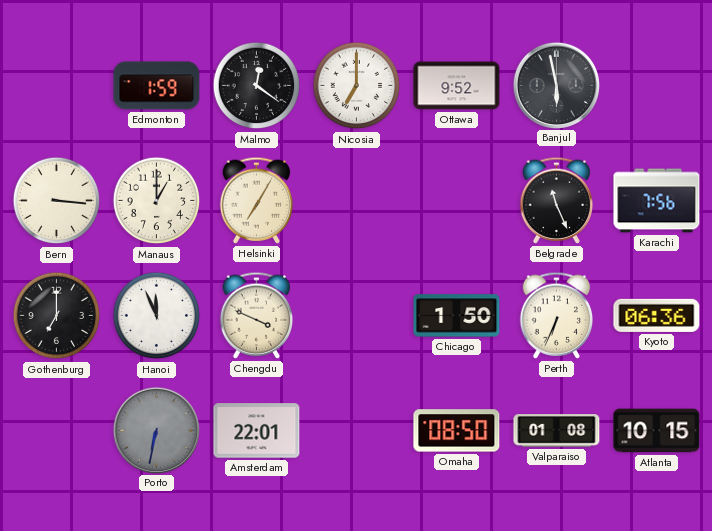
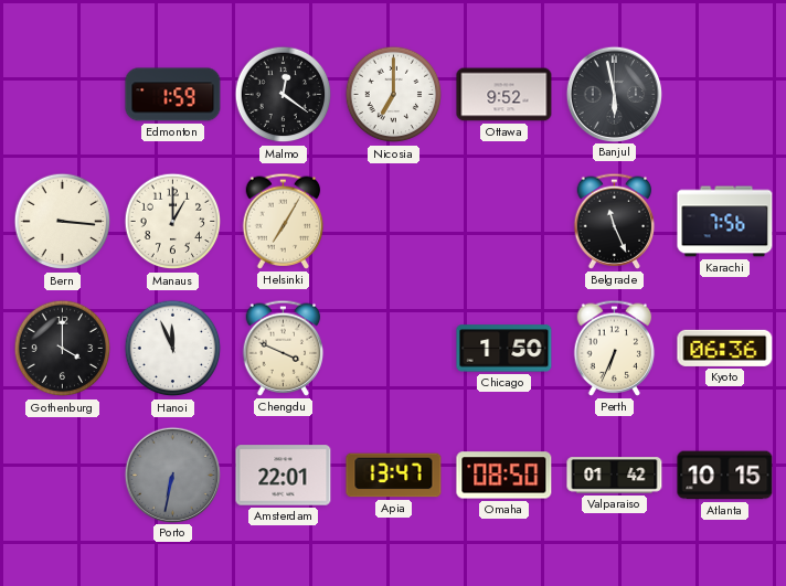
Gothenburg: 7:00 -> 4:00
Apia: none -> 13:47
Valparaiso: 01:08 -> 01:42
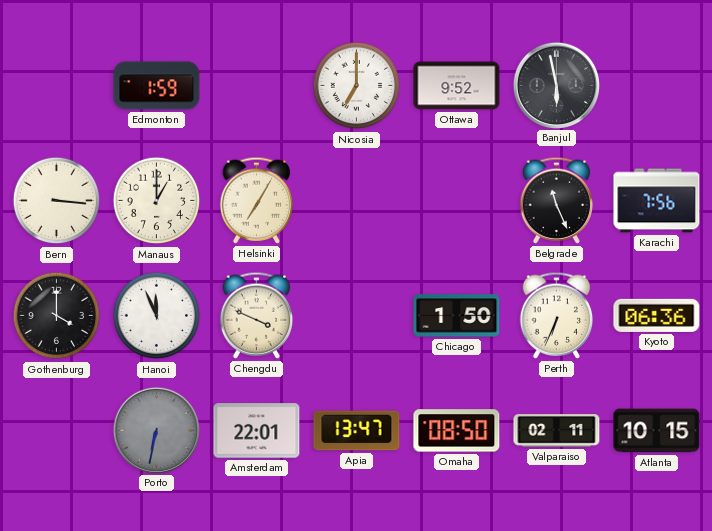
Malmo: 12:21 -> none
Valparaiso: 01:42 -> 02:11
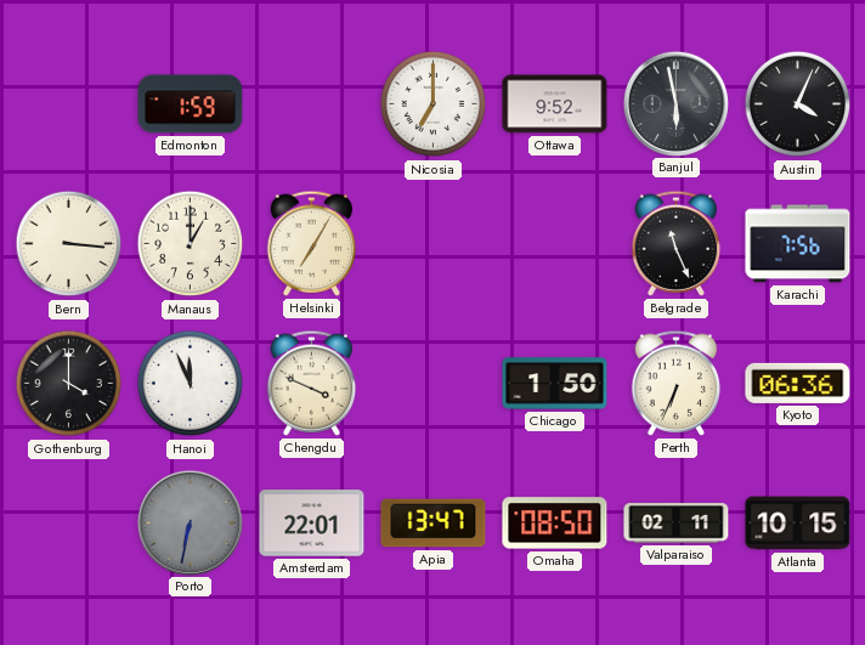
Austin: none -> 4:04
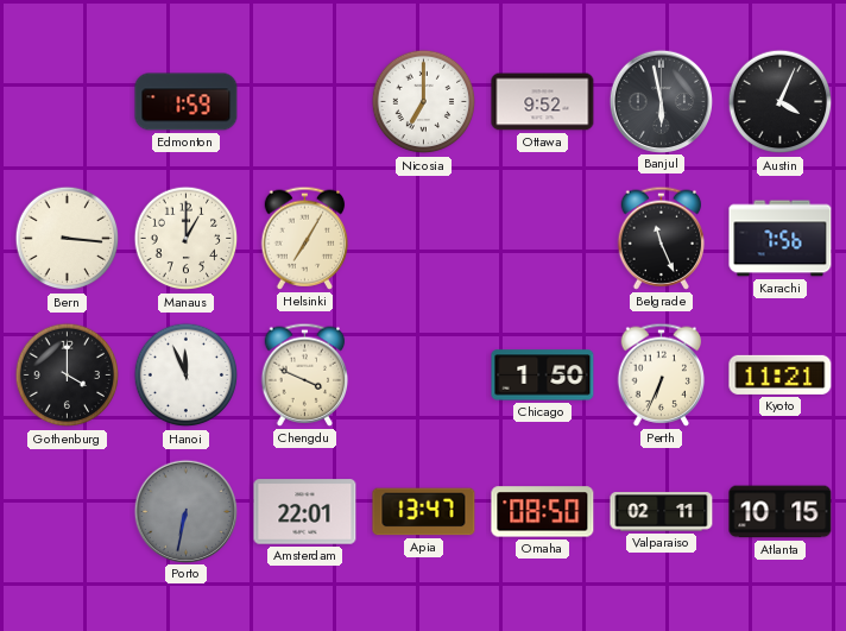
Kyoto: 06:36 -> 11:21
